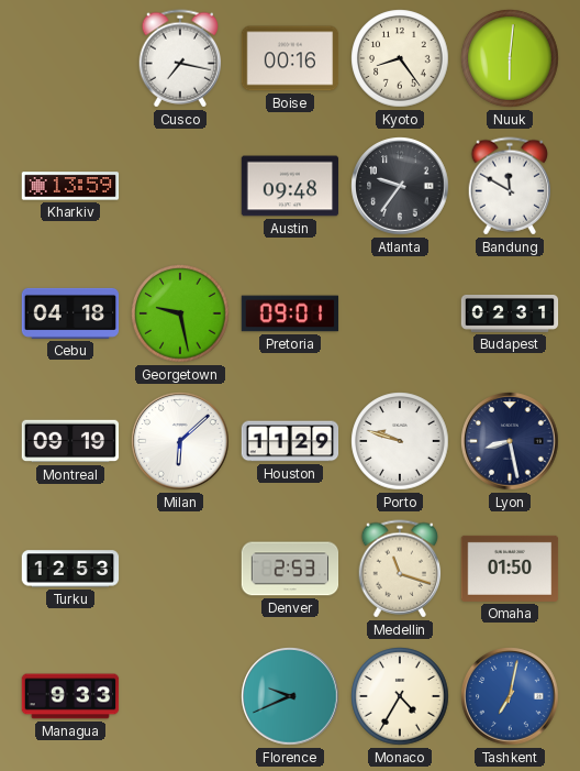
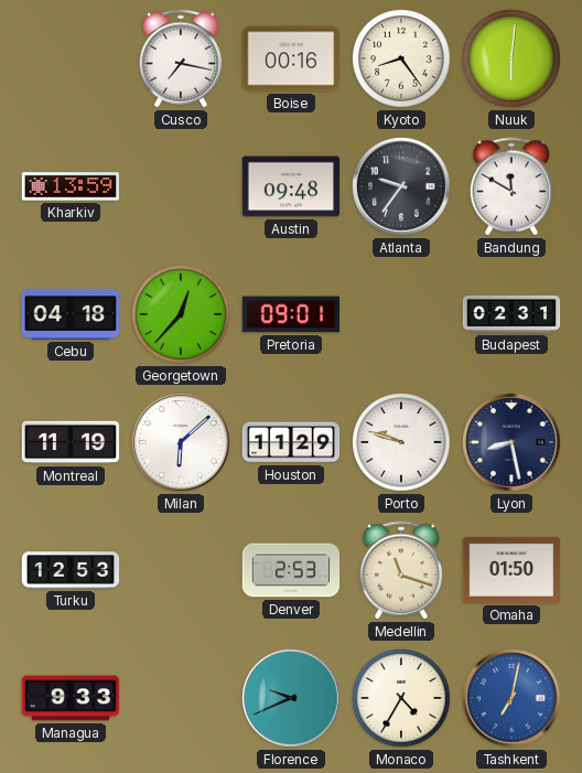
Georgetown: 9:28 -> 12:37
Montreal: 09:19 -> 11:19
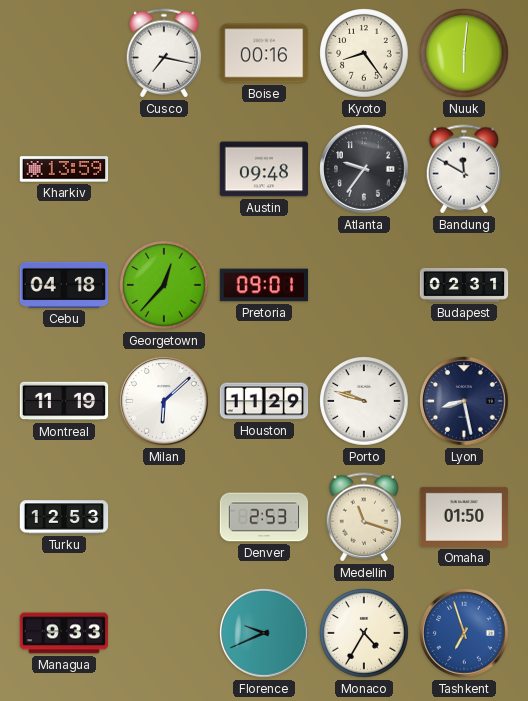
Tashkent: 7:02 -> 6:57
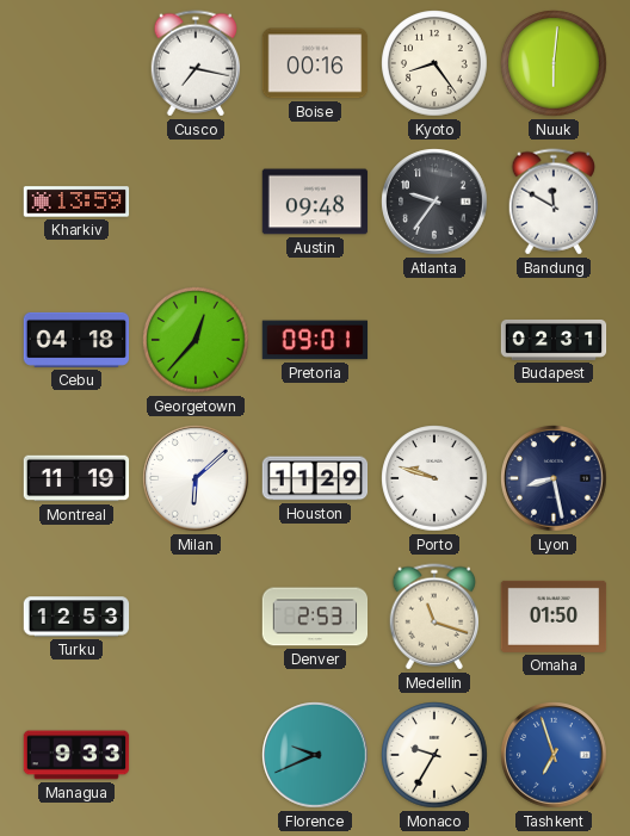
Monaco: 4:35 -> 9:35
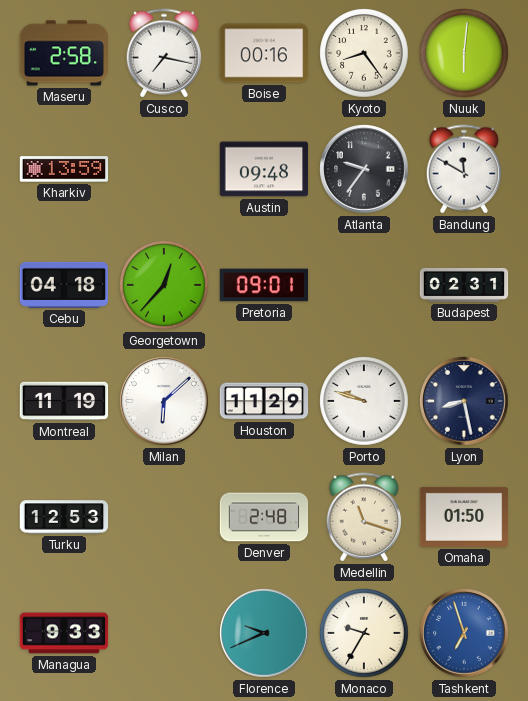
Maseru: none -> 2:58
Denver: 2:53 -> 2:48
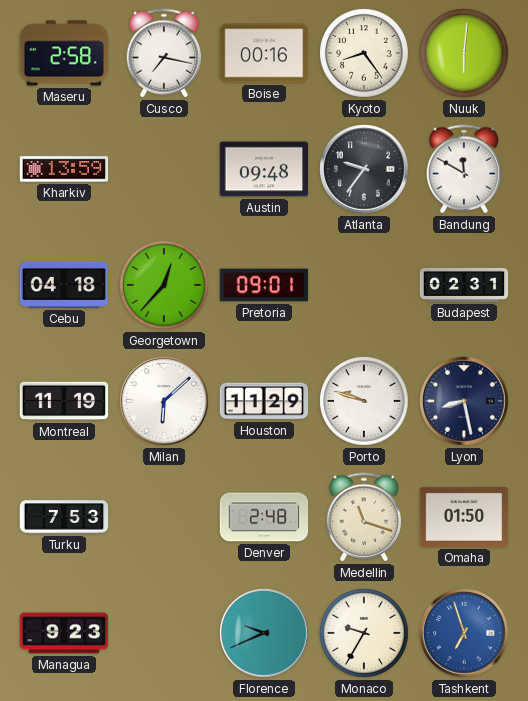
Turku: 12:53 -> 7:53
Managua: 9:33 -> 9:23
